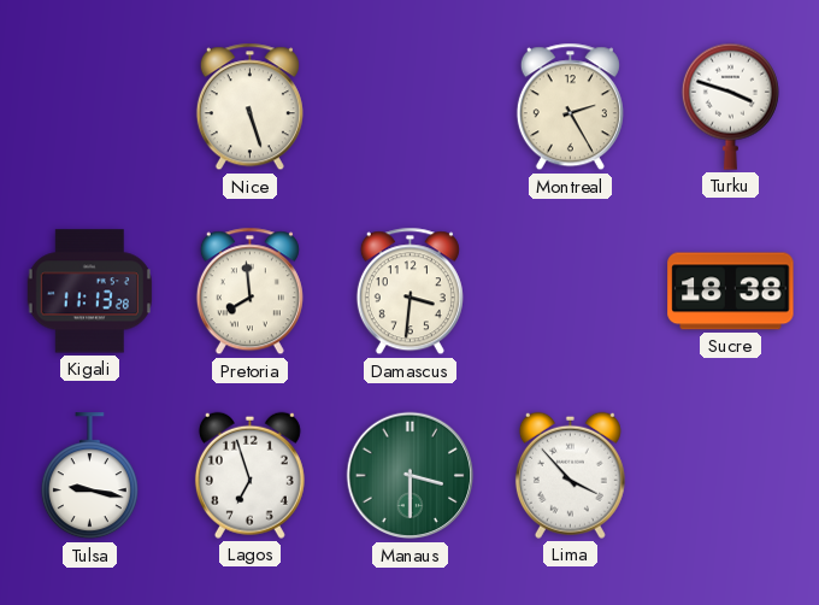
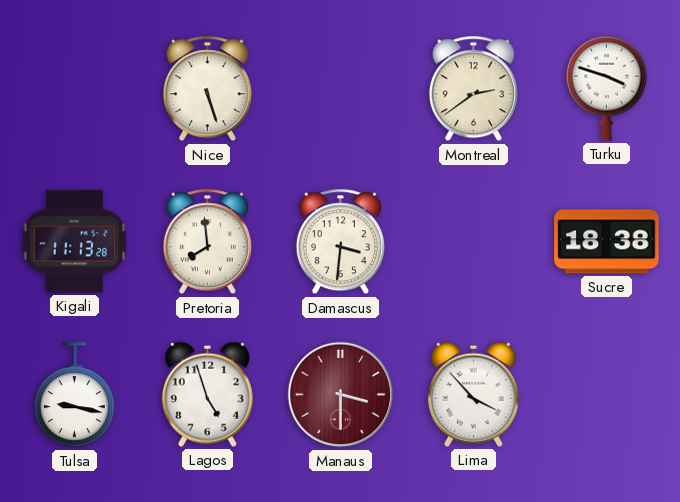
Montreal: 2:25 -> 2:39
Lagos: 6:57 -> 4:57
Manaus dial: green -> burgundy
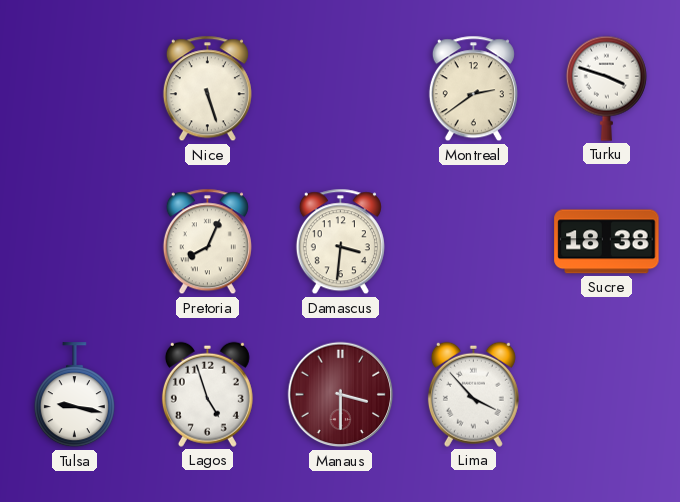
Kigali: 11:13 -> none
Pretoria: 7:59 -> 8:04
